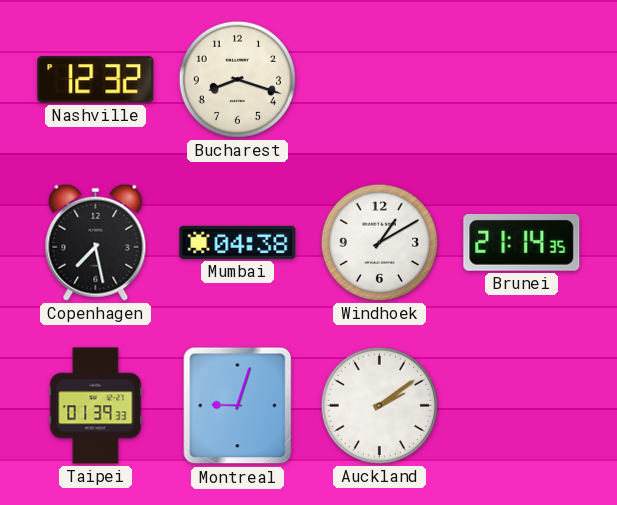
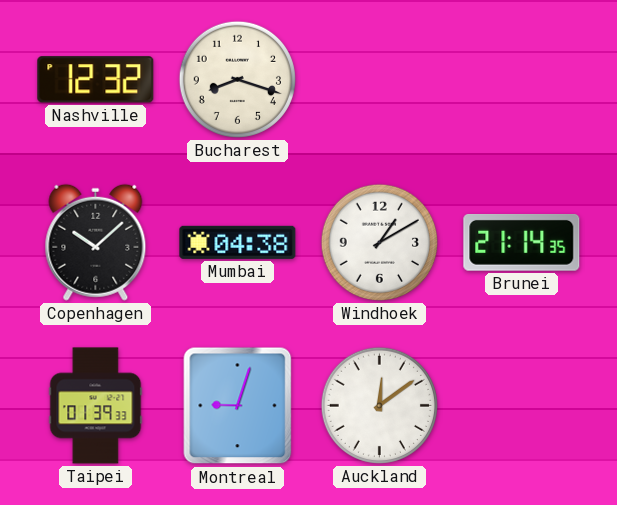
Copenhagen: 7:28 -> 10:08
Auckland: 2:09 -> 12:09
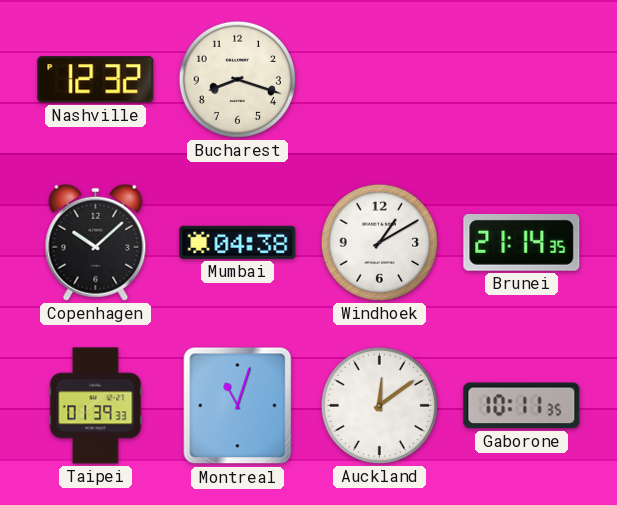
Montreal: 9:03 -> 11:03
Gaborone: none -> 10:11
